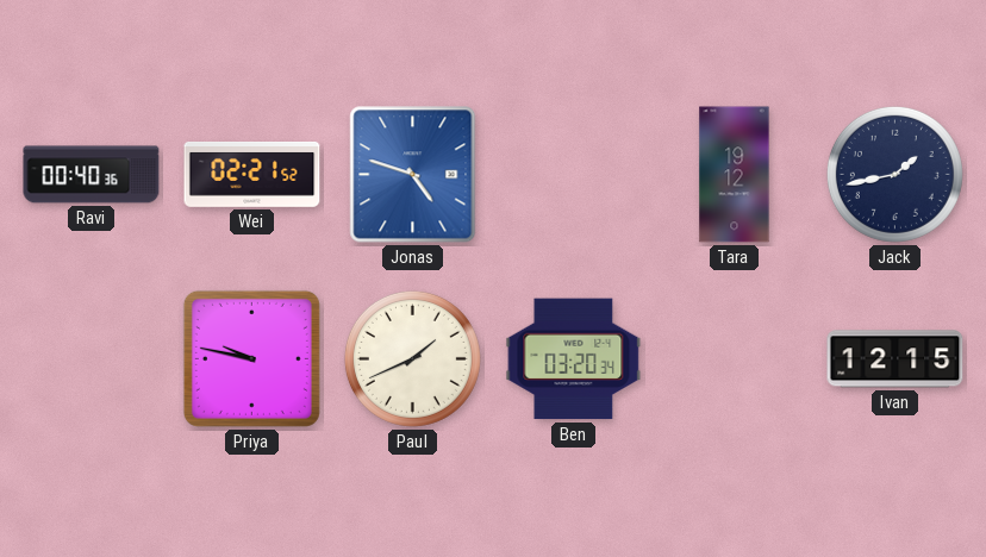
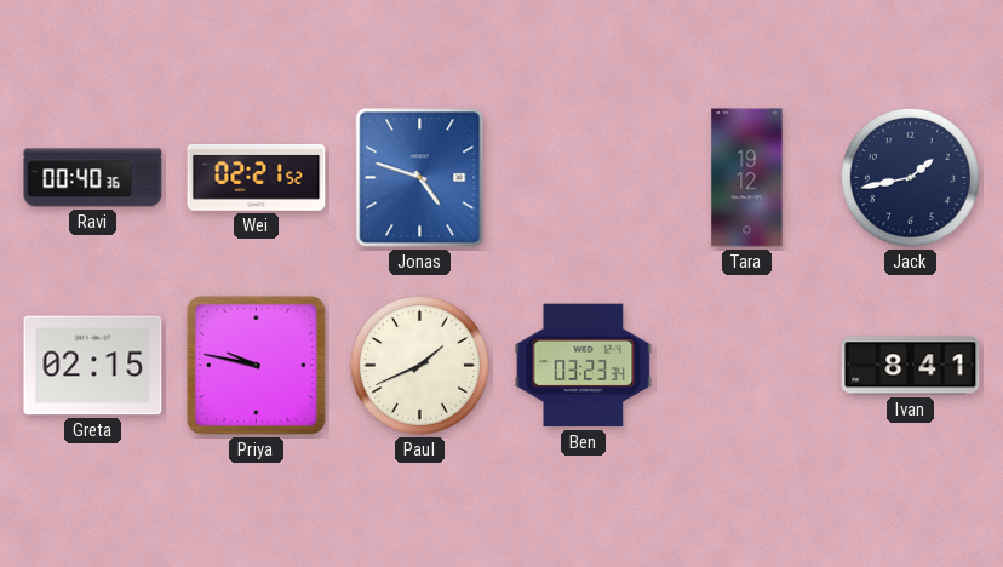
Greta: none -> 02:15
Ben: 03:20 -> 03:23
Ivan: 12:15 -> 8:41
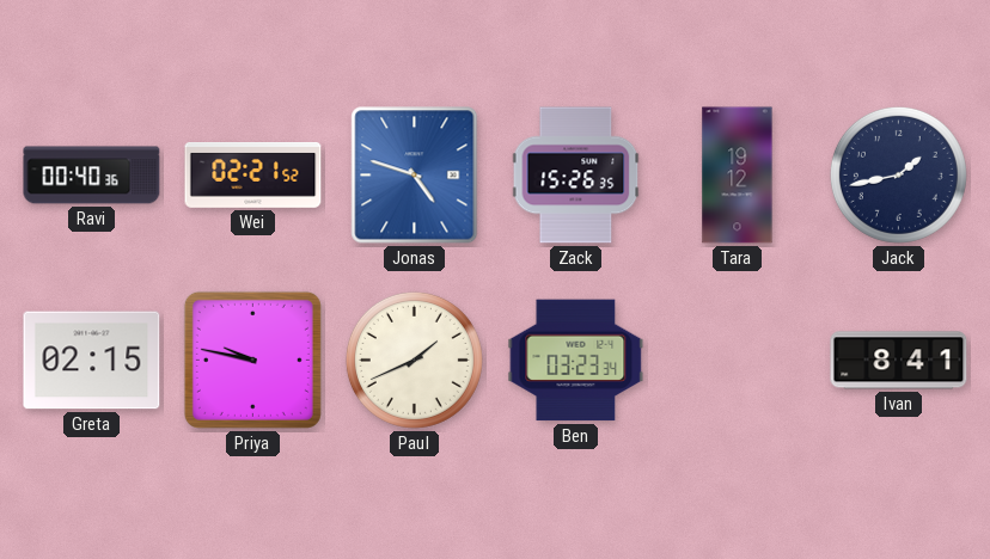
Zack: none -> 15:26
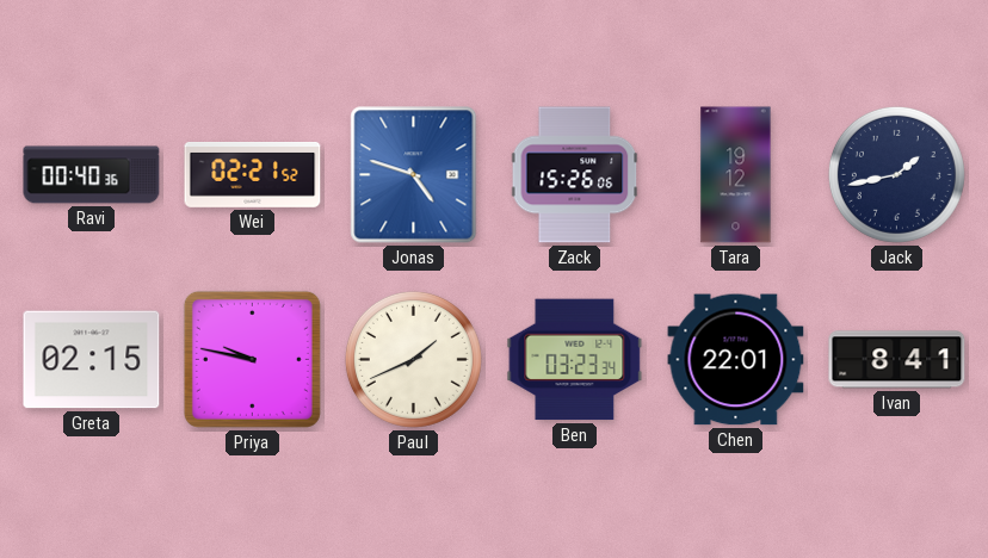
Zack: 15:26:35 -> 15:26:06
Chen: none -> 22:01
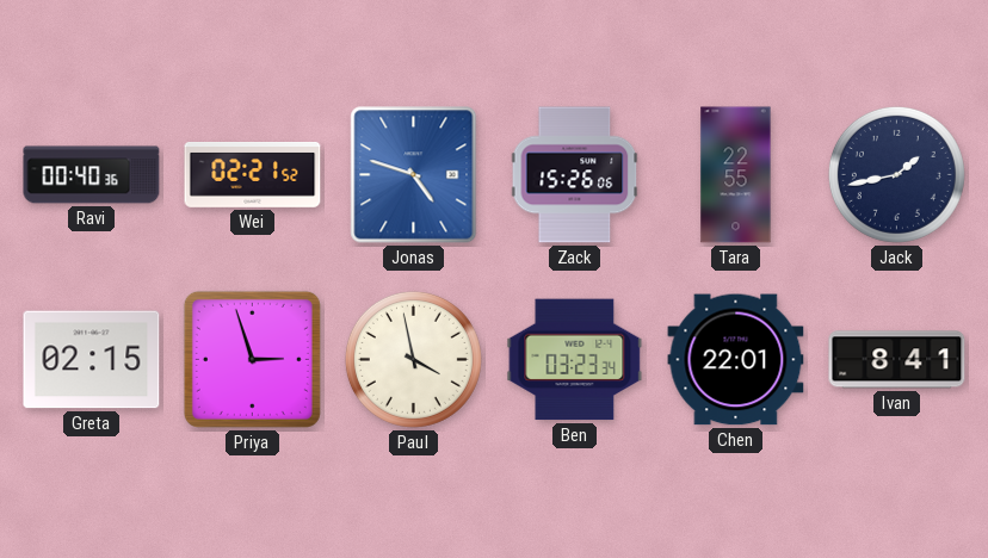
Tara: 19:12 -> 22:55
Priya: 9:47 -> 2:57
Paul: 1:41 -> 3:58
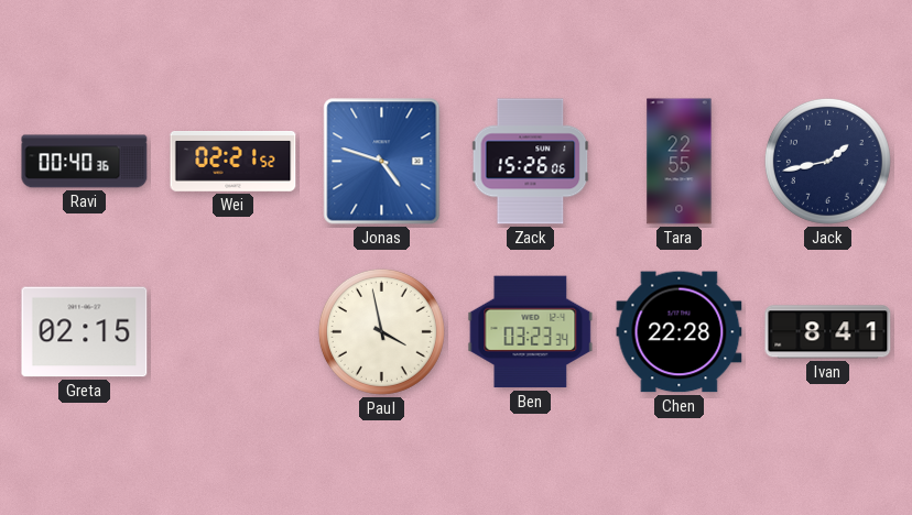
Priya: 2:57 -> none
Chen: 22:01 -> 22:28
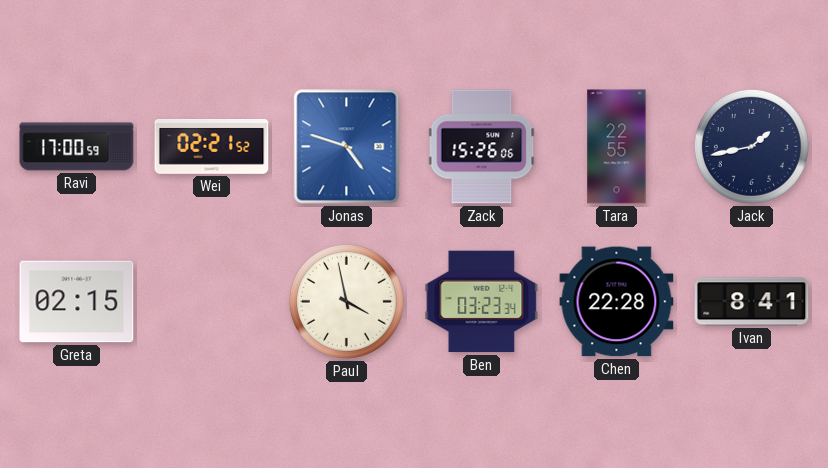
Ravi: 00:40 -> 17:00
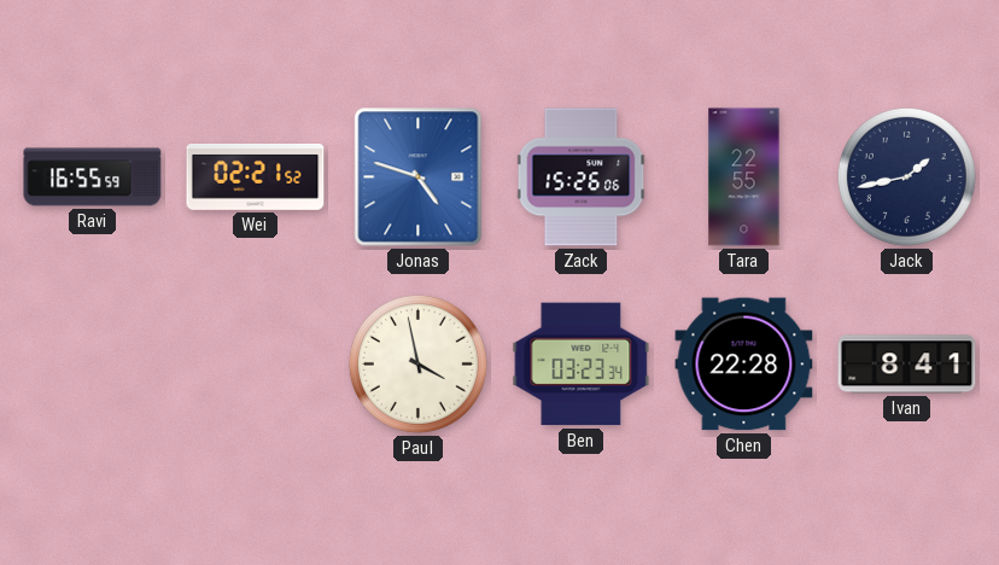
Ravi: 17:00 -> 16:55
Greta: 02:15 -> none
